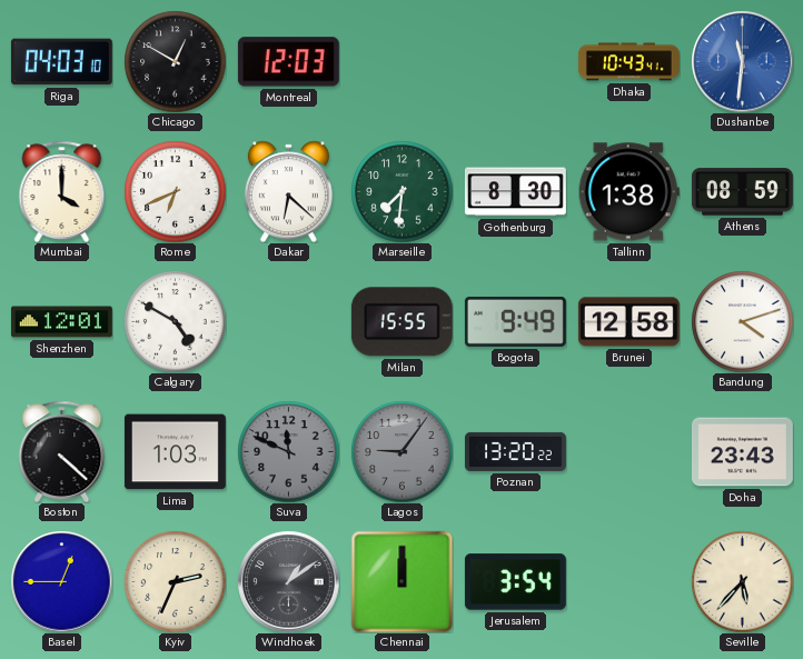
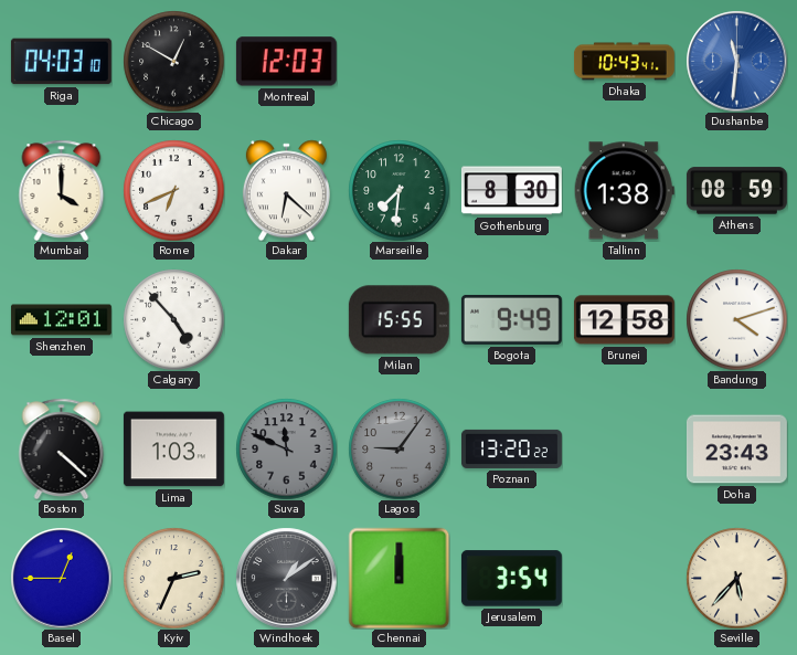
Calgary: 4:50 -> 4:53
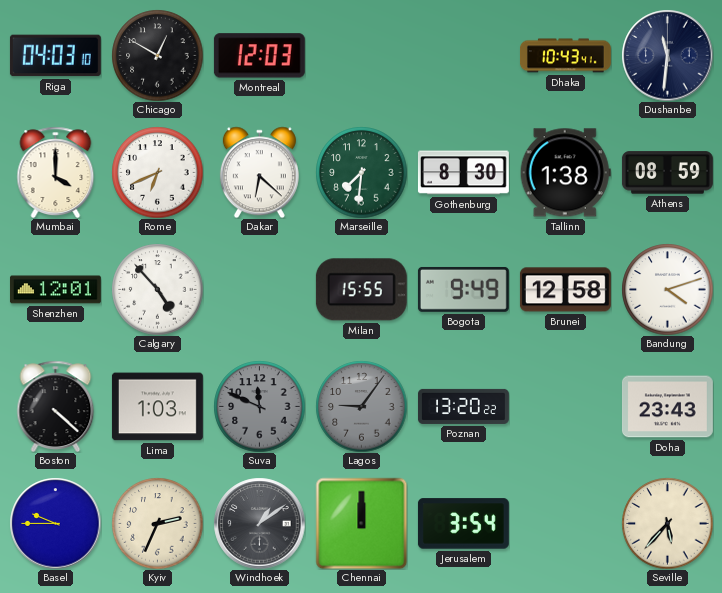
Dushanbe dial: blue -> navy
Basel: 12:45 -> 9:45
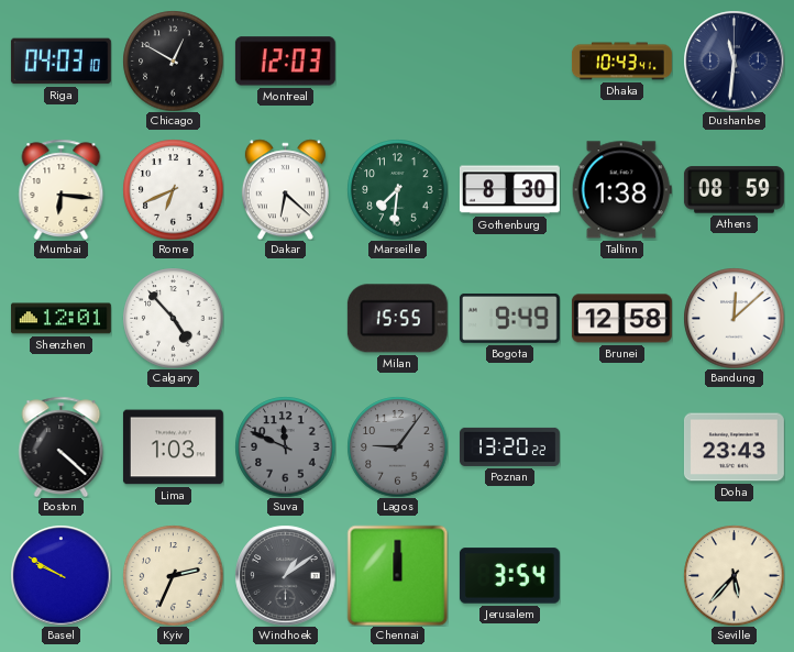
Mumbai: 4:00 -> 6:16
Bandung: 4:12 -> 12:08
Basel: 9:45 -> 9:50
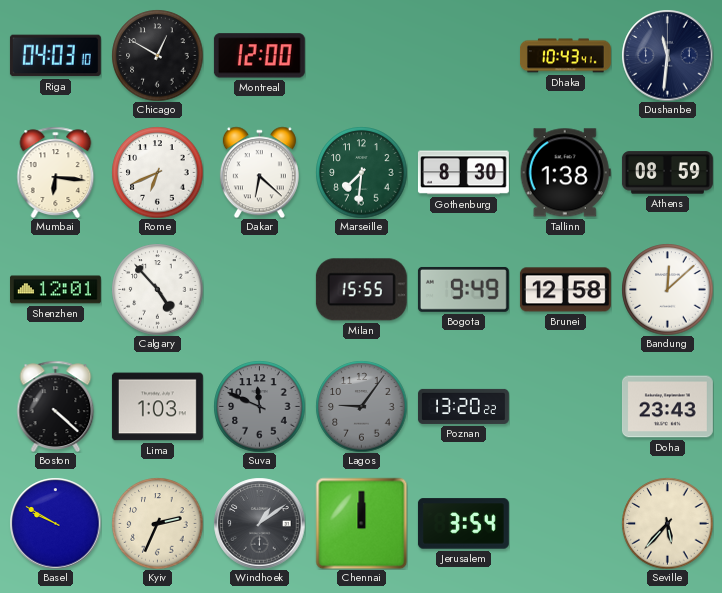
Montreal: 12:03 -> 12:00
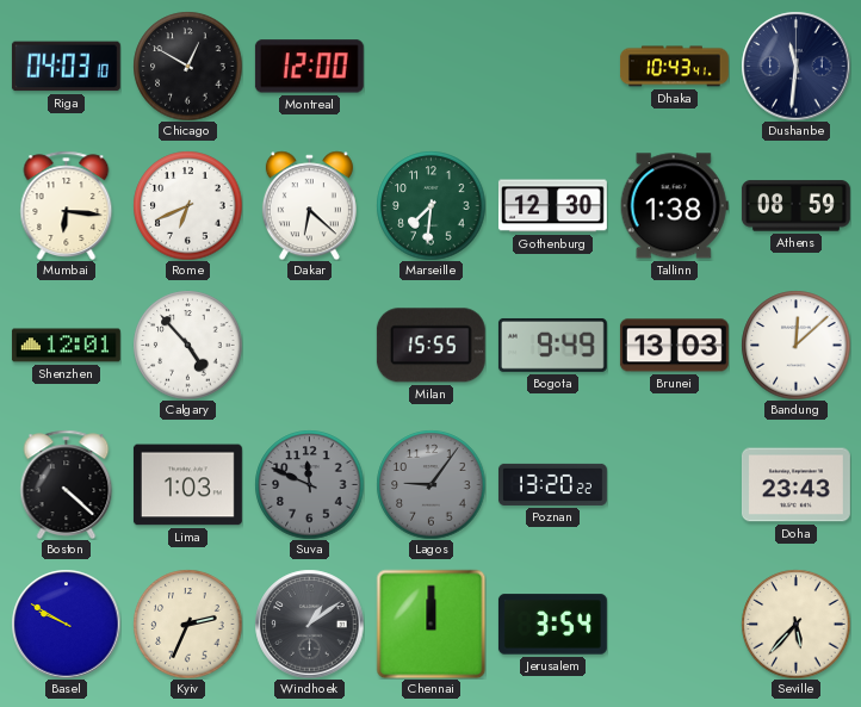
Gothenburg: 8:30 -> 12:30
Brunei: 12:58 -> 13:03
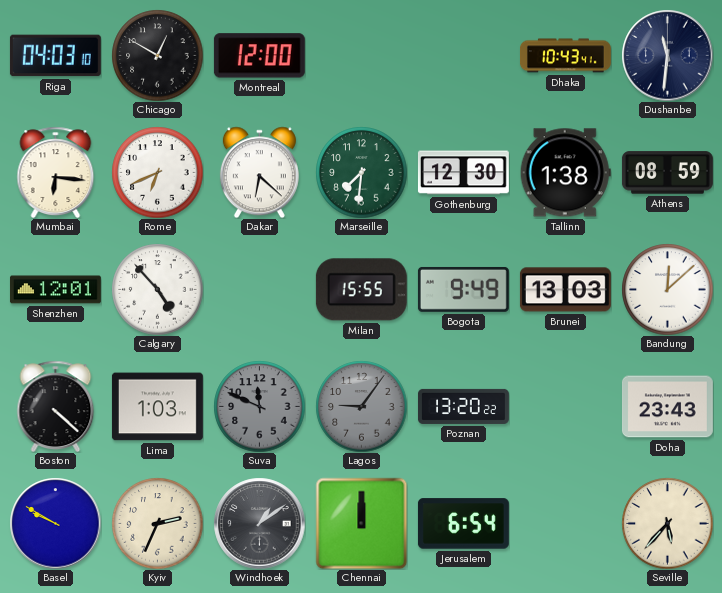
Jerusalem: 3:54 -> 6:54
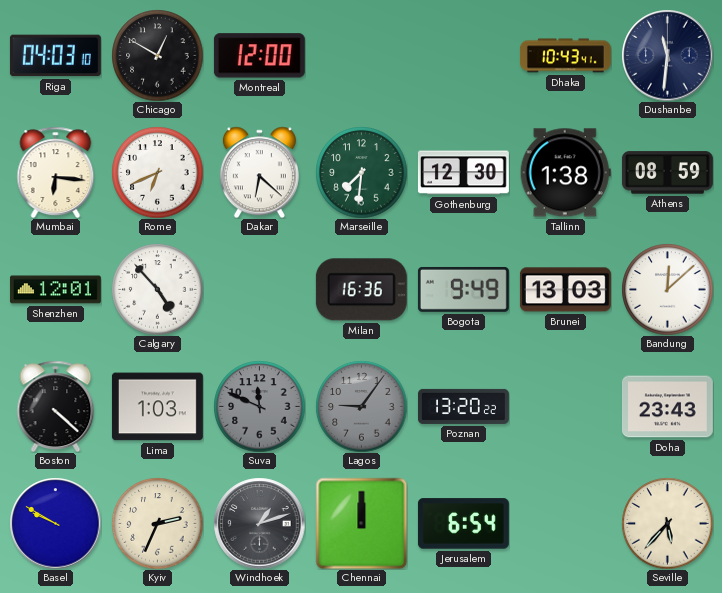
Milan: 15:55 -> 16:36
Windhoek: 1:09 -> 1:12
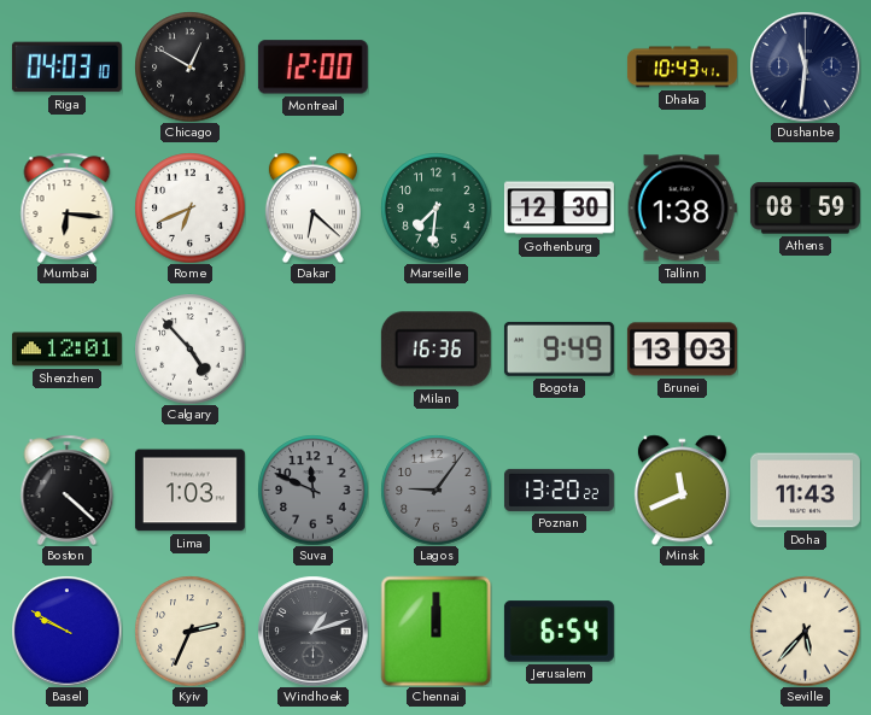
Bandung: 12:08 -> none
Minsk: none -> 11:41
Doha: 23:43 -> 11:43
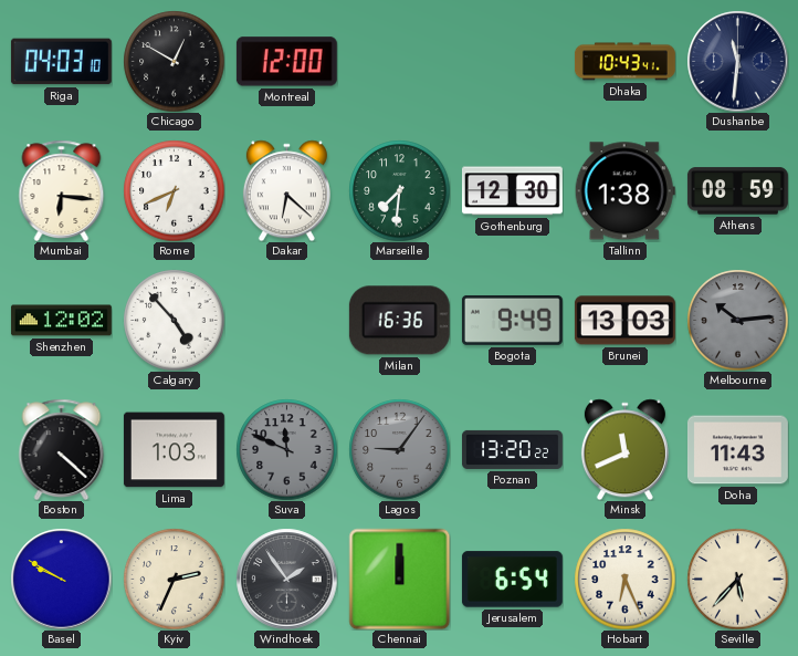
Shenzhen: 12:01 -> 12:02
Melbourne: none -> 10:14
Windhoek: 1:12 -> 1:54
Hobart: none -> 6:26
